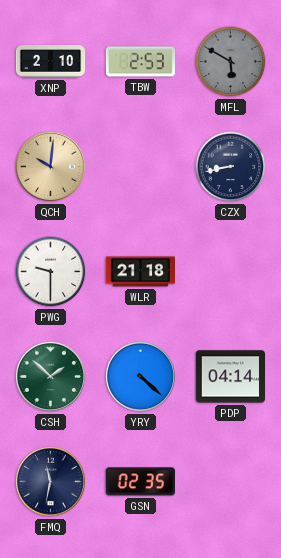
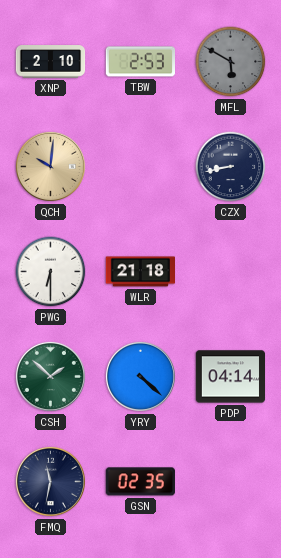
PWG: 9:30 -> 6:30
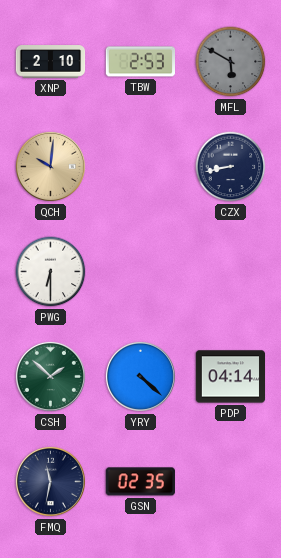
WLR: 21:18 -> none
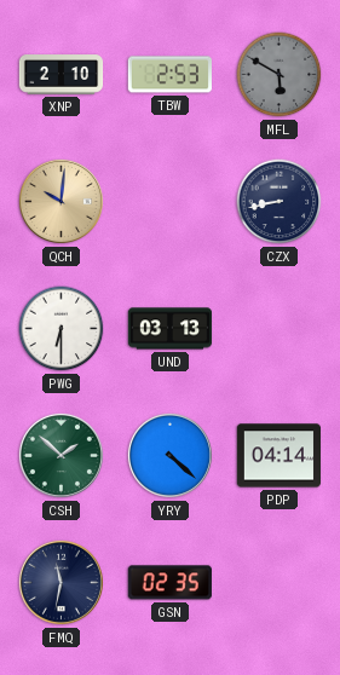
UND: none -> 03:13
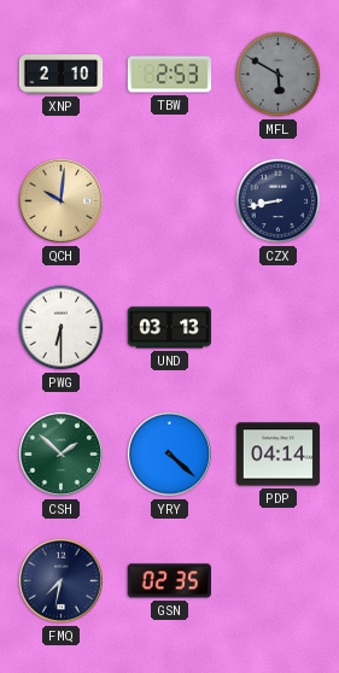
FMQ: 11:32 -> 7:32
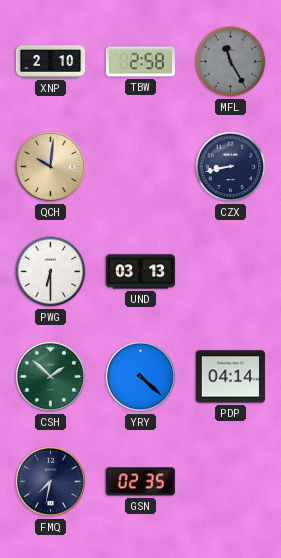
TBW: 2:53 -> 2:58
MFL: 5:50 -> 11:25
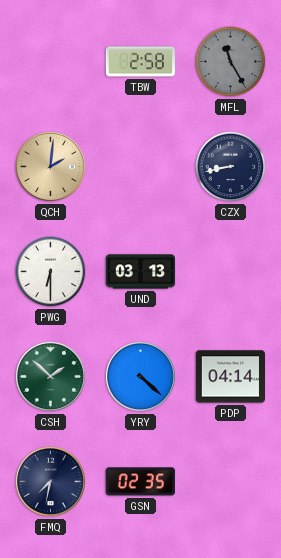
XNP: 2:10 -> none
QCH: 10:01 -> 2:01
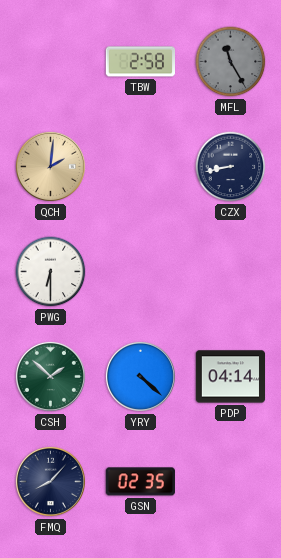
UND: 03:13 -> none
FMQ: 7:32 -> 8:07
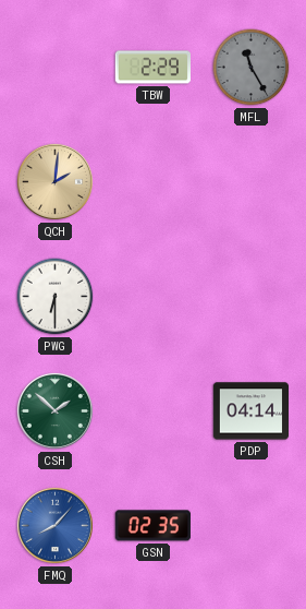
TBW: 2:58 -> 2:29
CZX: 8:43 -> none
YRY: 4:22 -> none
FMQ dial: navy -> blue
